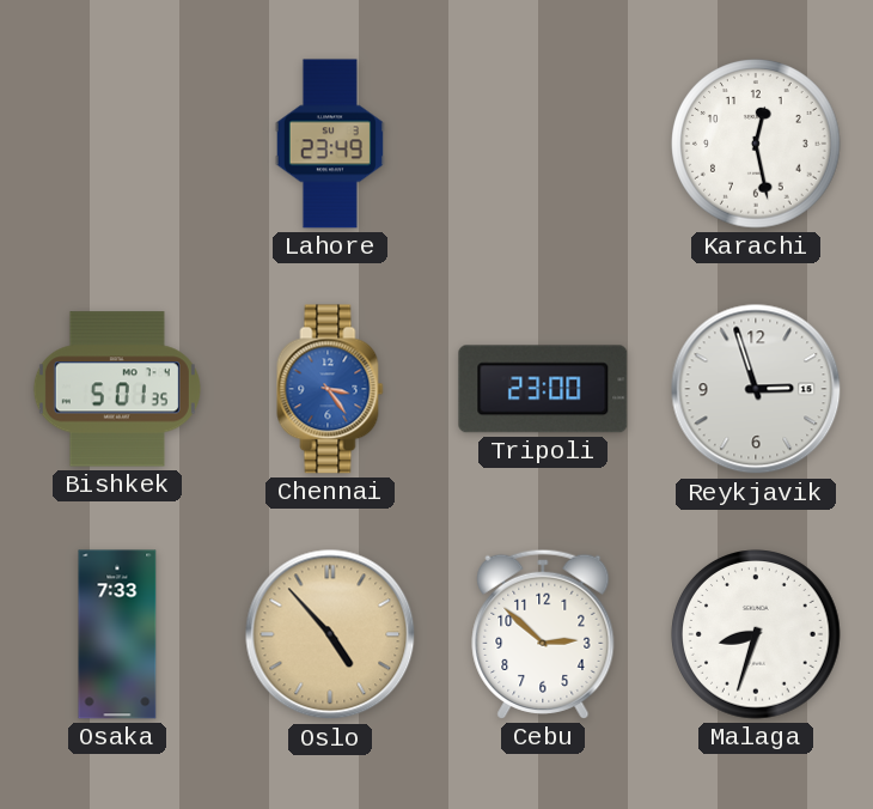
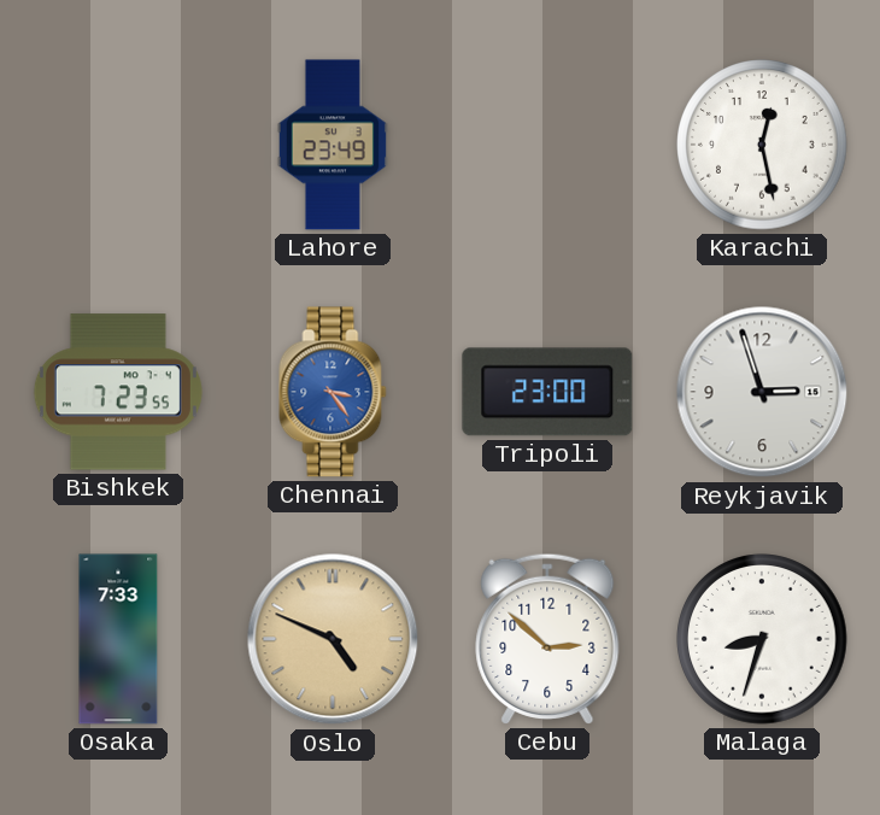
Bishkek: 5:01 -> 7:23
Oslo: 4:53 -> 4:49
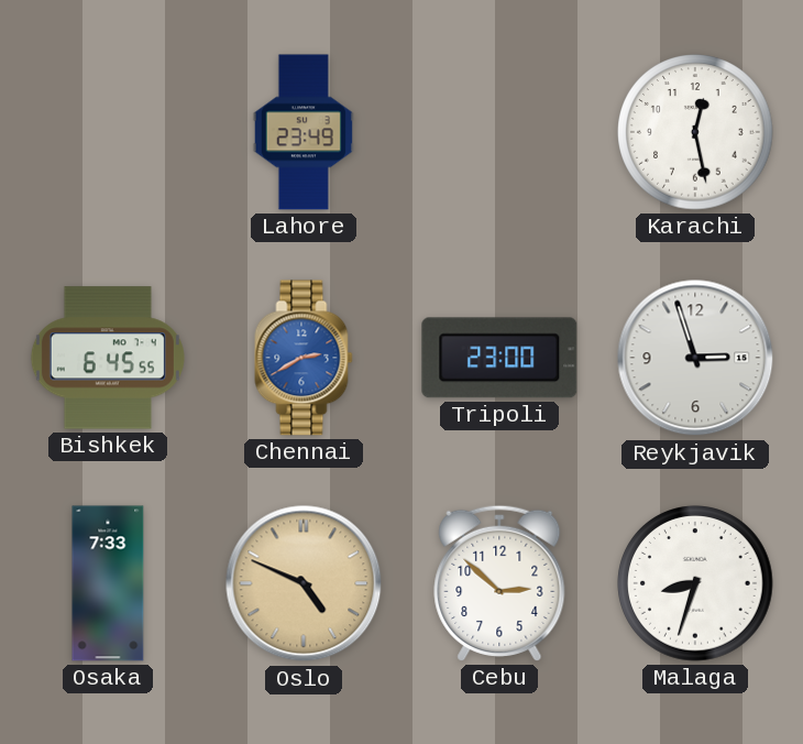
Bishkek: 7:23 -> 6:45
Chennai: 3:24 -> 2:40
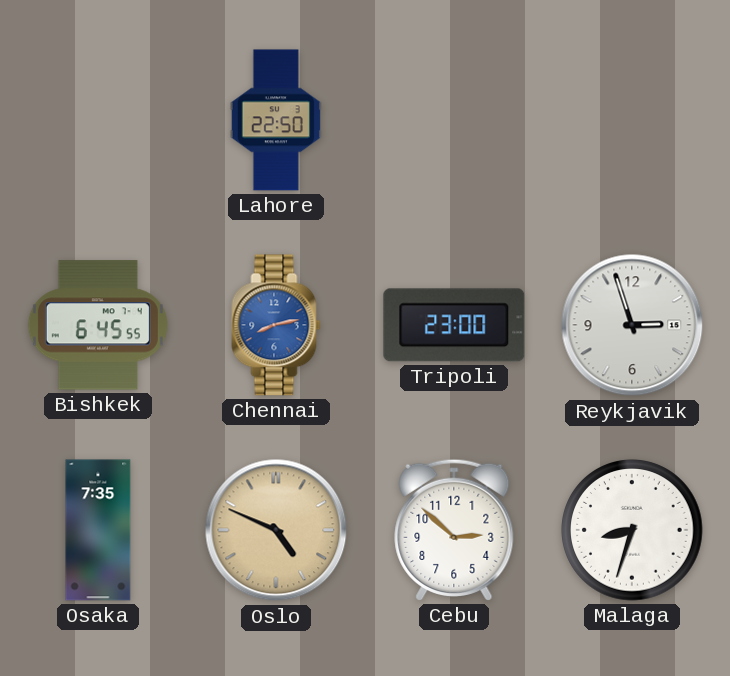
Lahore: 23:49 -> 22:50
Karachi: 12:28 -> none
Chennai: 2:40 -> 8:13
Osaka: 7:33 -> 7:35
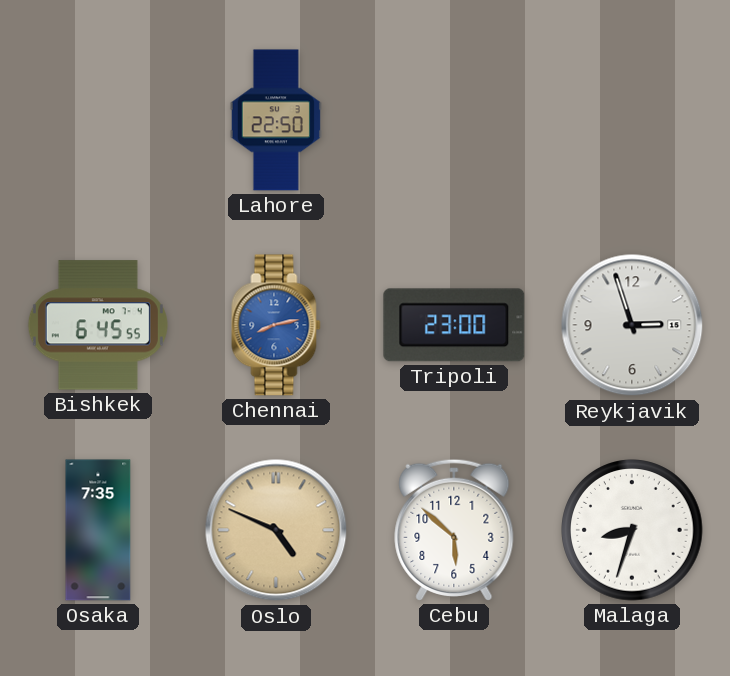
Cebu: 2:52 -> 5:52
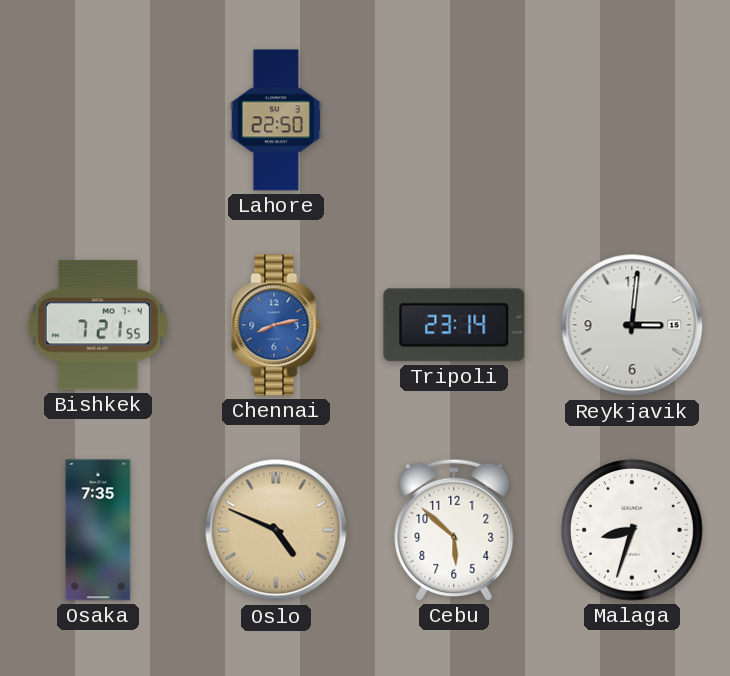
Bishkek: 6:45 -> 7:21
Tripoli: 23:00 -> 23:14
Reykjavik: 2:57 -> 3:01
